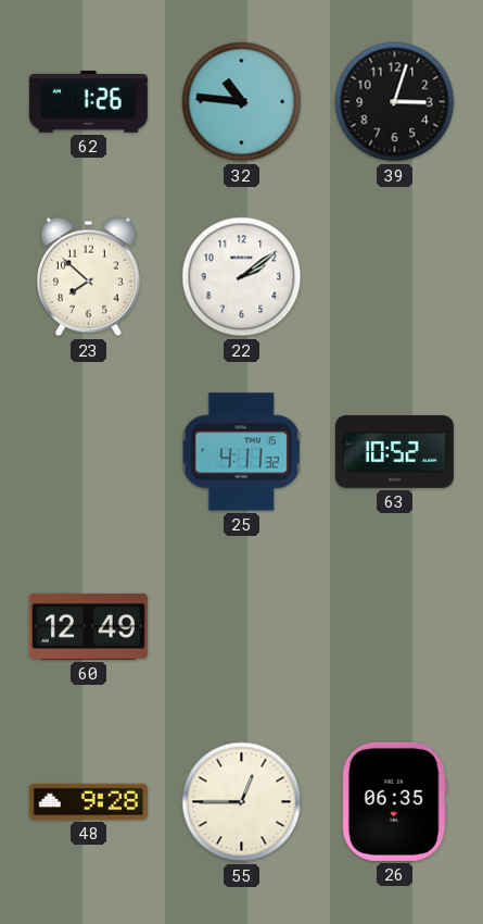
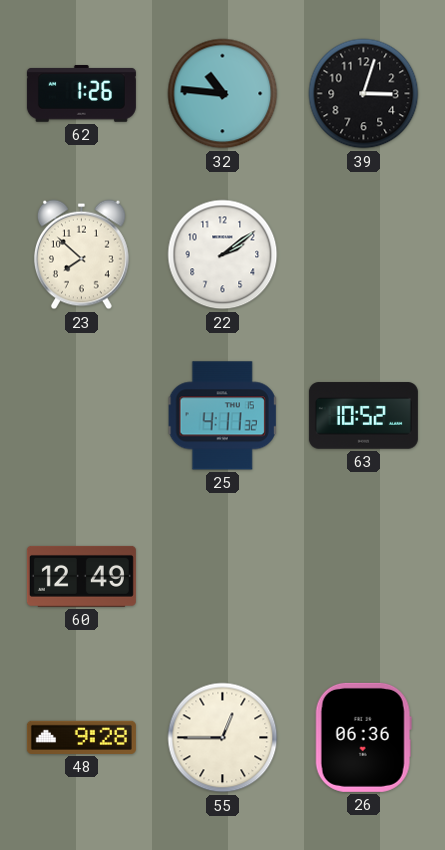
26: 06:35 -> 06:36
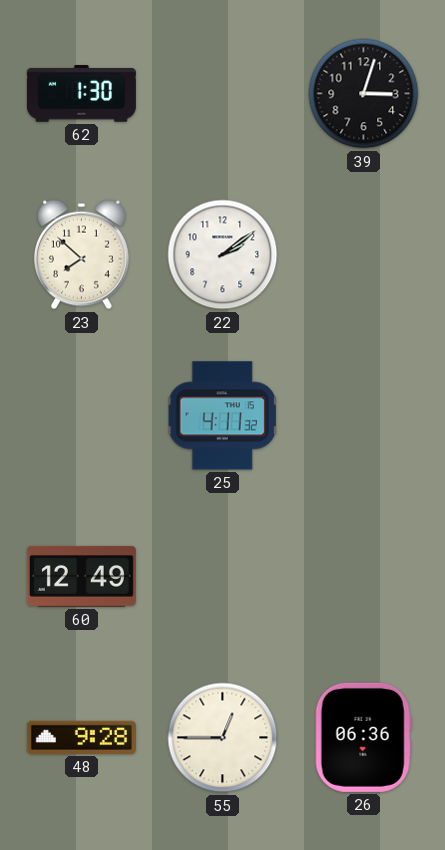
62: 1:26 -> 1:30
32: 10:46 -> none
63: 10:52 -> none
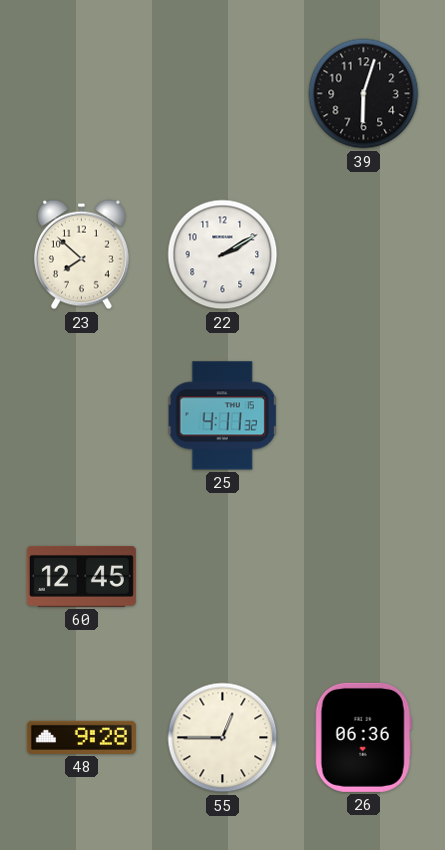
62: 1:30 -> none
39: 3:03 -> 6:03
22: 2:09 -> 2:10
60: 12:49 -> 12:45
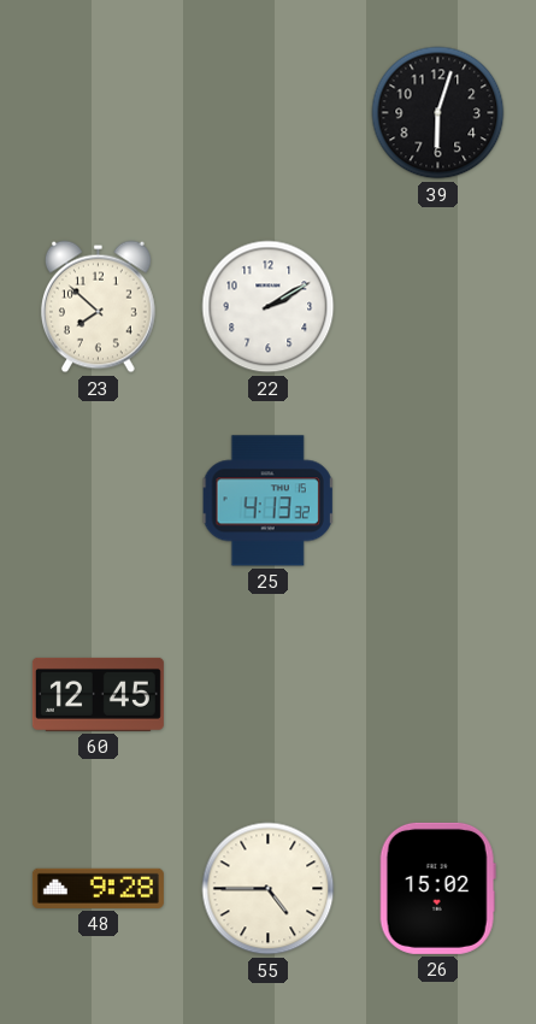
25: 4:11 -> 4:13
55: 12:45 -> 4:45
26: 06:36 -> 15:02
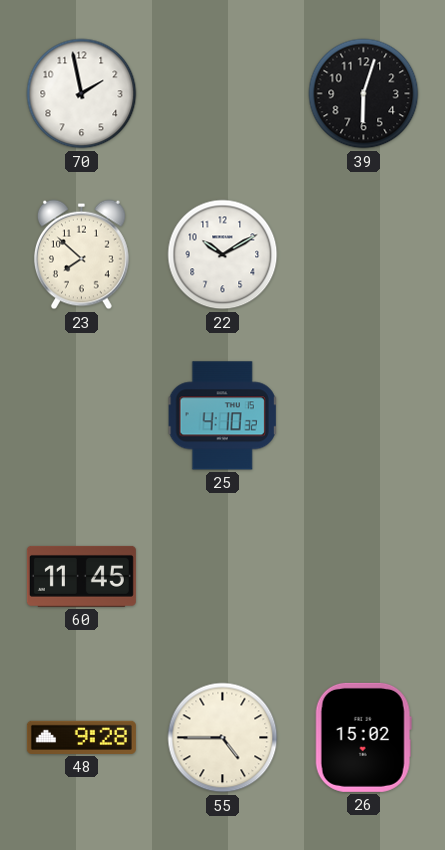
70: none -> 1:58
22: 2:10 -> 10:10
25: 4:13 -> 4:10
60: 12:45 -> 11:45
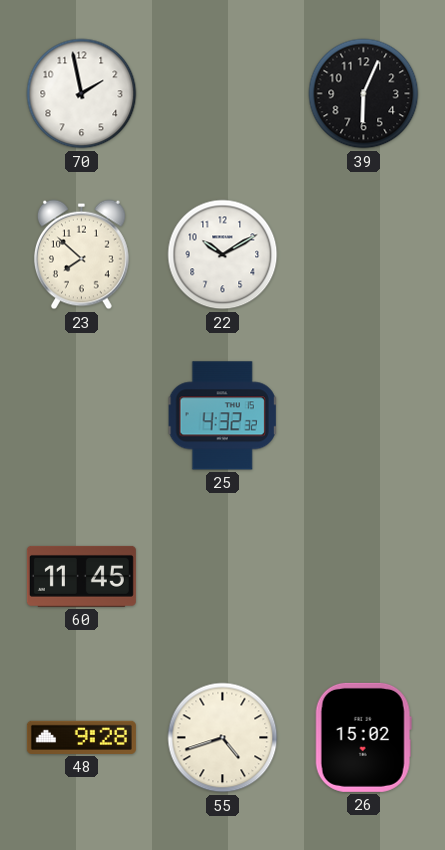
39: 6:03 -> 6:04
25: 4:10 -> 4:32
55: 4:45 -> 4:42
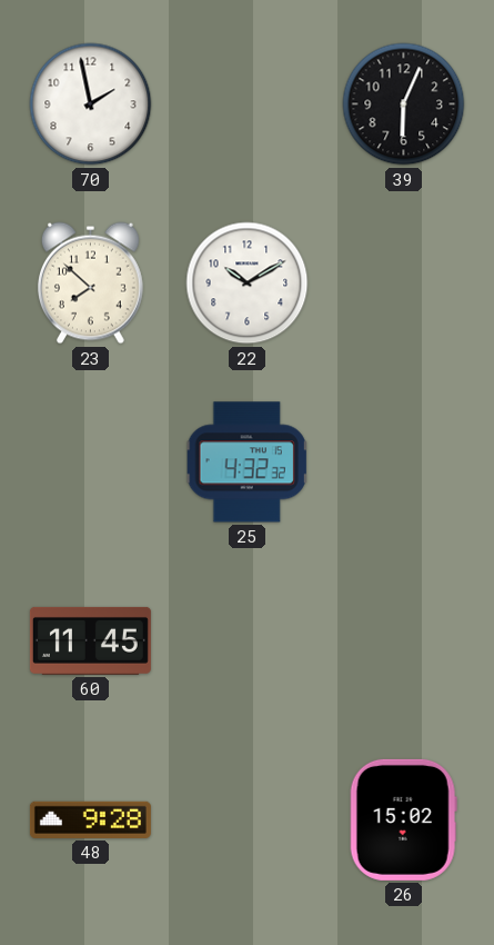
55: 4:42 -> none
